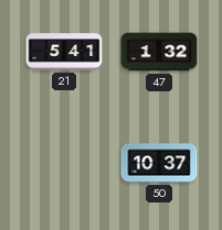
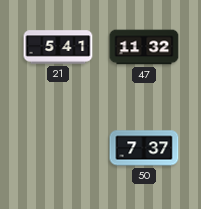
47: 1:32 -> 11:32
50: 10:37 -> 7:37
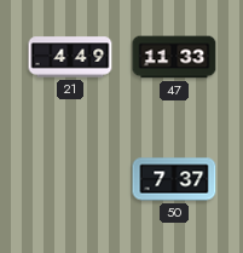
21: 5:41 -> 4:49
47: 11:32 -> 11:33
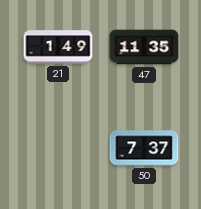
21: 4:49 -> 1:49
47: 11:33 -> 11:35
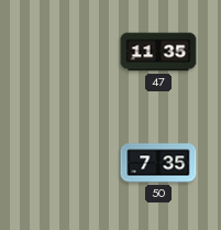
21: 1:49 -> none
50: 7:37 -> 7:35
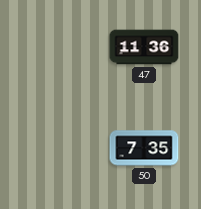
47: 11:35 -> 11:36
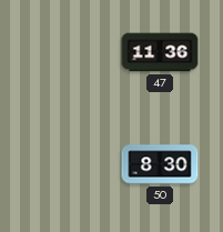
50: 7:35 -> 8:30
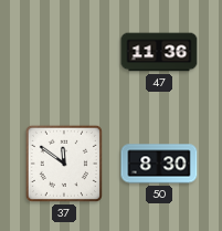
37: none -> 11:51
